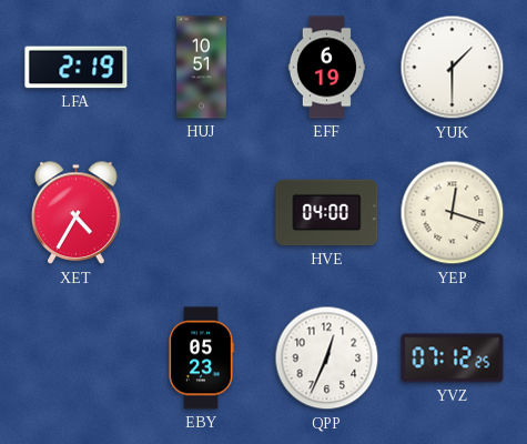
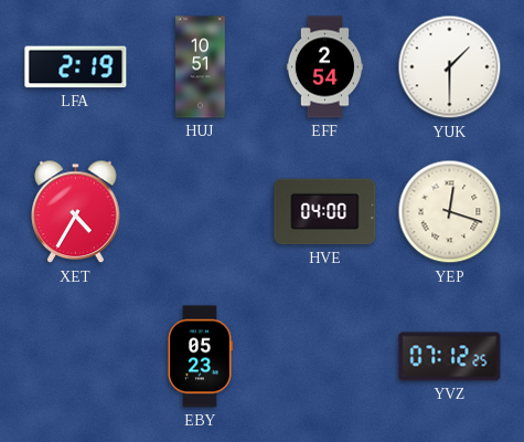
EFF: 6:19 -> 2:54
QPP: 12:34 -> none
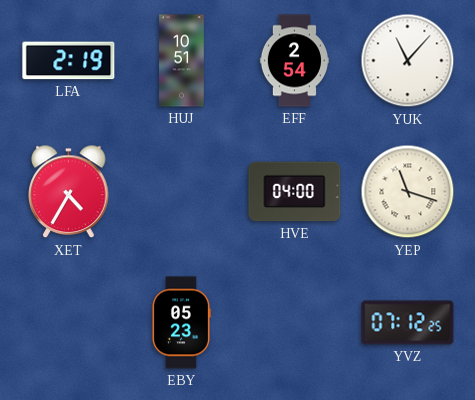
YUK: 1:30 -> 11:07
YEP: 12:18 -> 11:18
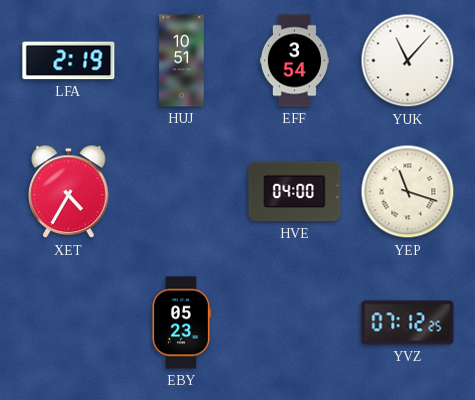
EFF: 2:54 -> 3:54
